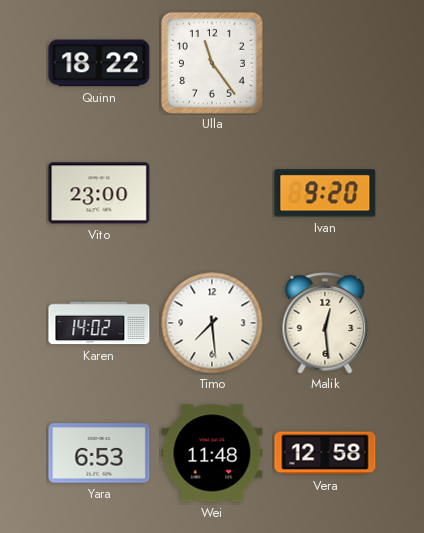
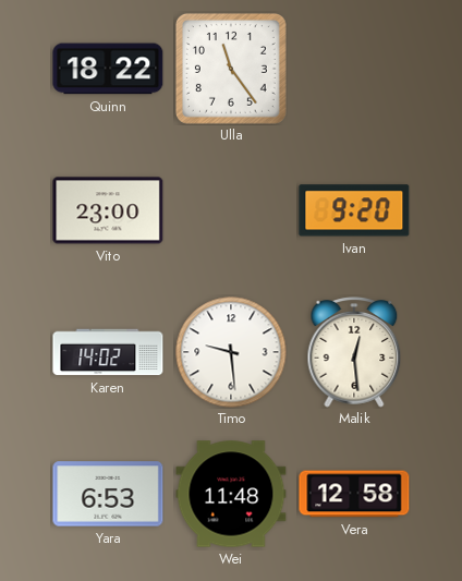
Timo: 7:29 -> 9:29
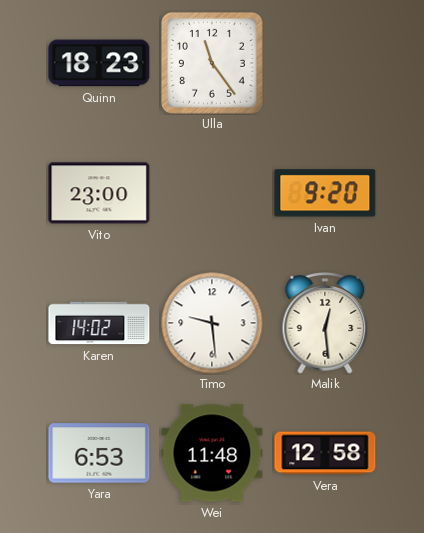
Quinn: 18:22 -> 18:23
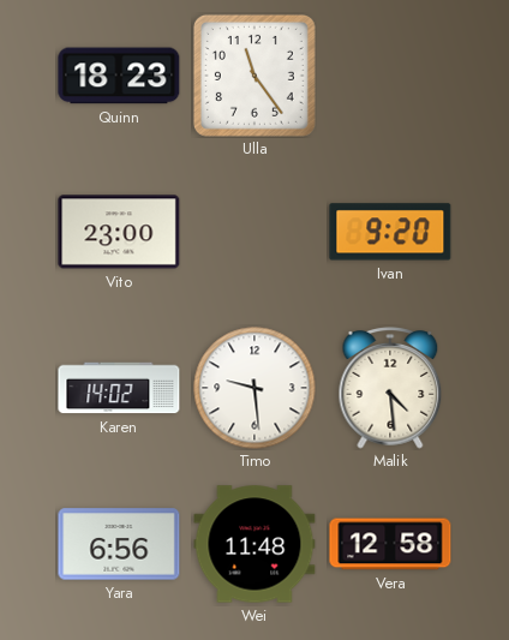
Malik: 12:29 -> 4:29
Yara: 6:53 -> 6:56
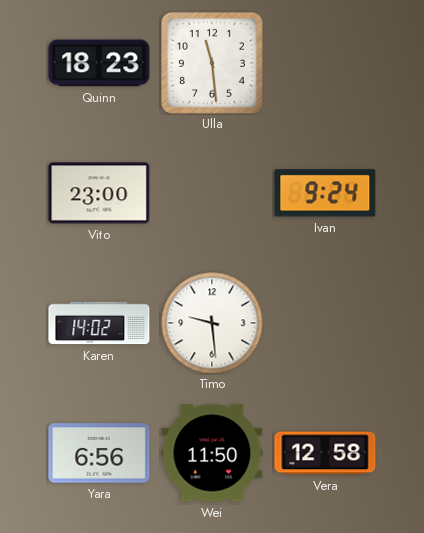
Ulla: 11:24 -> 11:29
Ivan: 9:20 -> 9:24
Malik: 4:29 -> none
Wei: 11:48 -> 11:50
